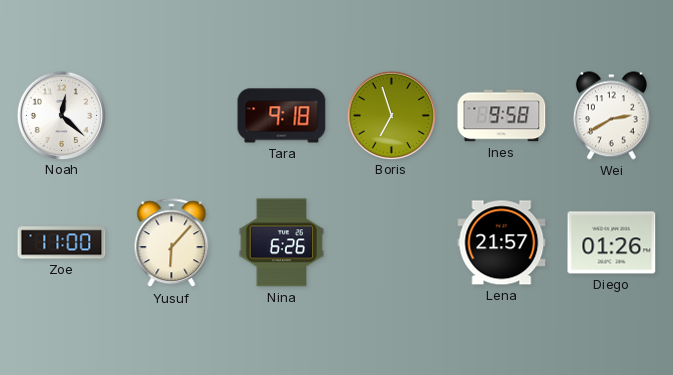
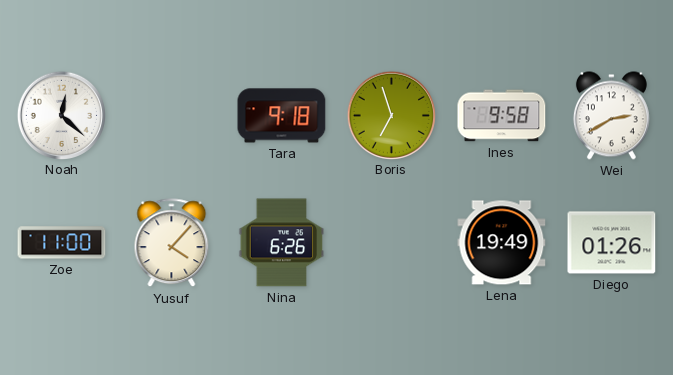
Yusuf: 6:07 -> 4:07
Lena: 21:57 -> 19:49
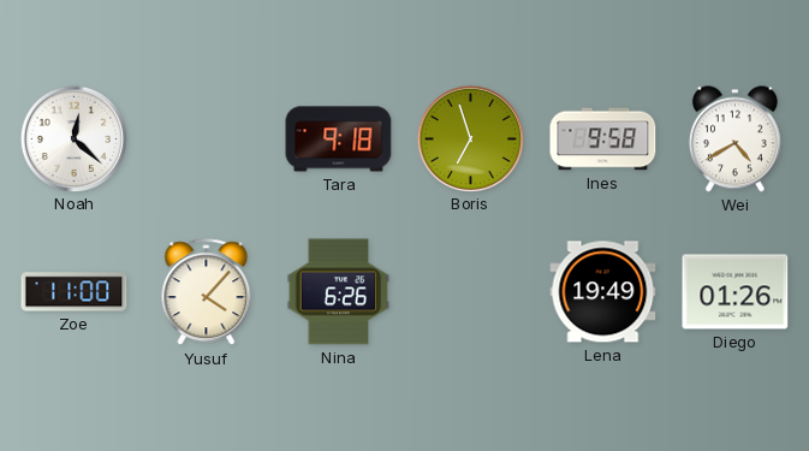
Wei: 2:40 -> 4:40
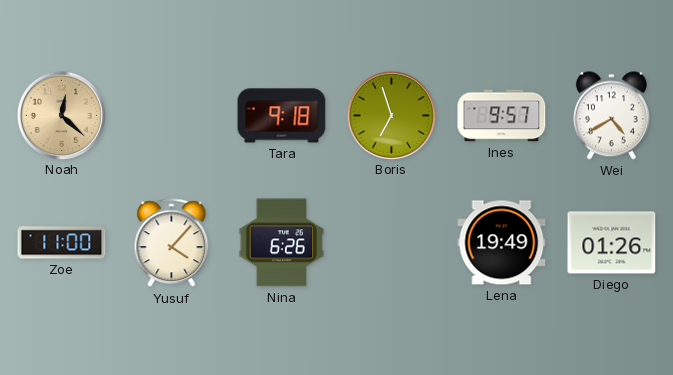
Noah dial: white -> champagne
Ines: 9:58 -> 9:57
